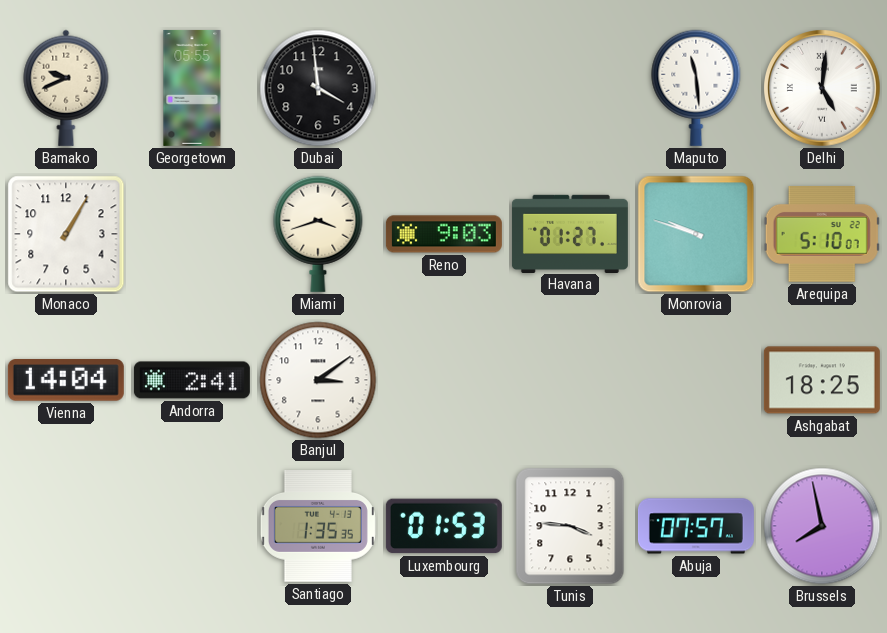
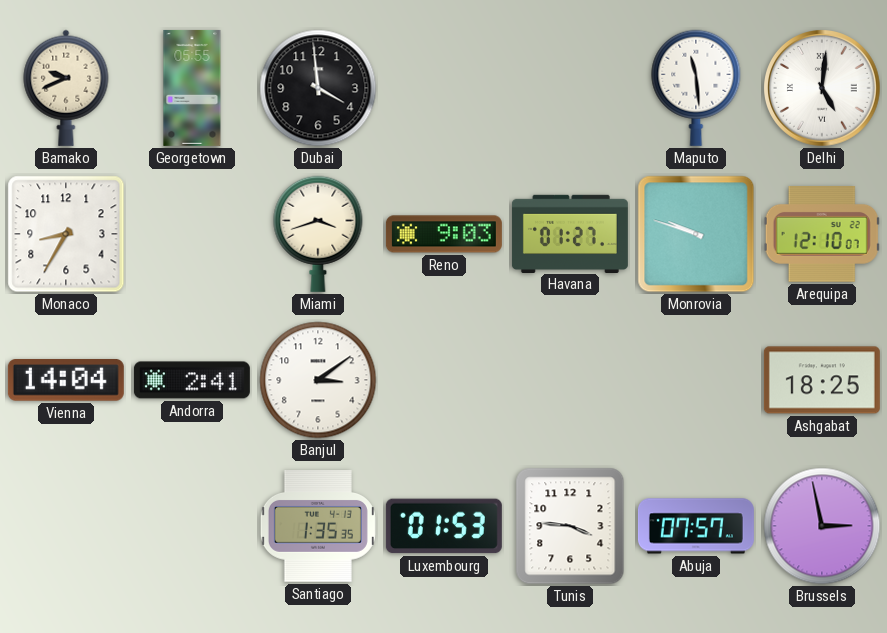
Monaco: 1:05 -> 8:35
Arequipa: 5:10 -> 12:10
Brussels: 7:58 -> 2:58
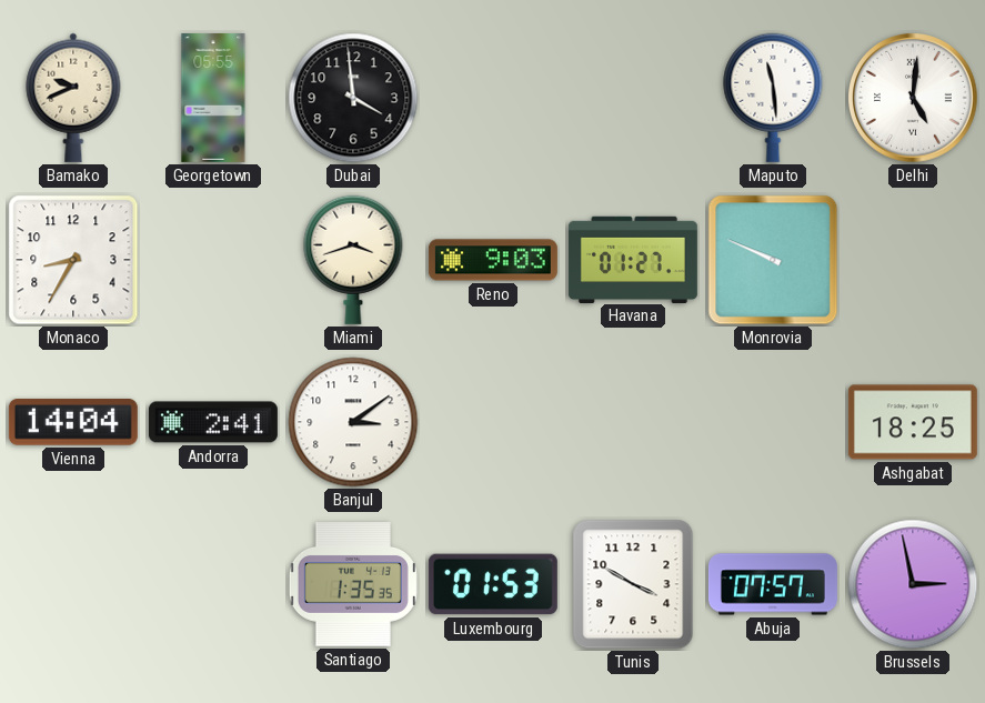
Monrovia: 9:48 -> 9:49
Arequipa: 12:10 -> none
Tunis: 3:46 -> 3:50
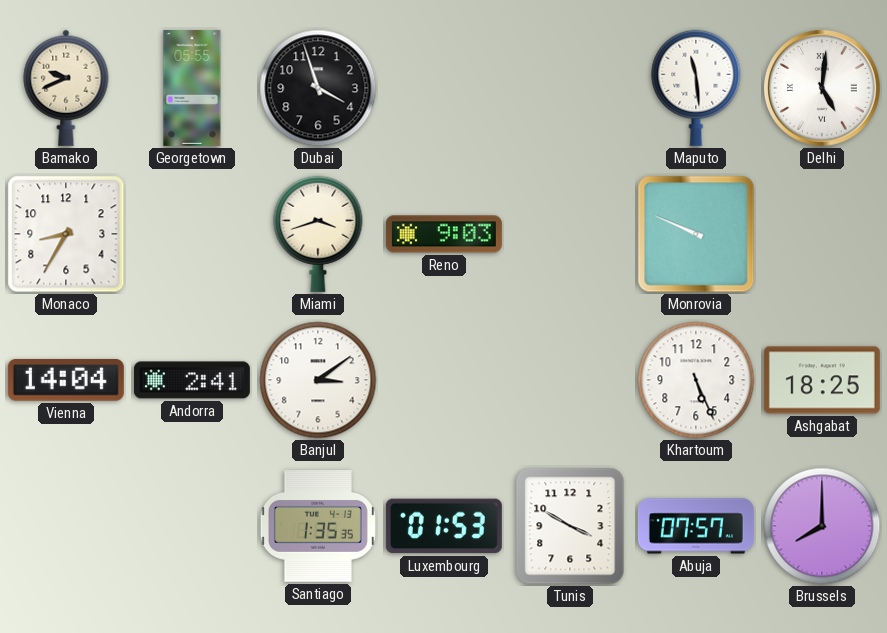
Dubai: 3:59 -> 3:57
Havana: 01:27 -> none
Khartoum: none -> 5:26
Brussels: 2:58 -> 8:00
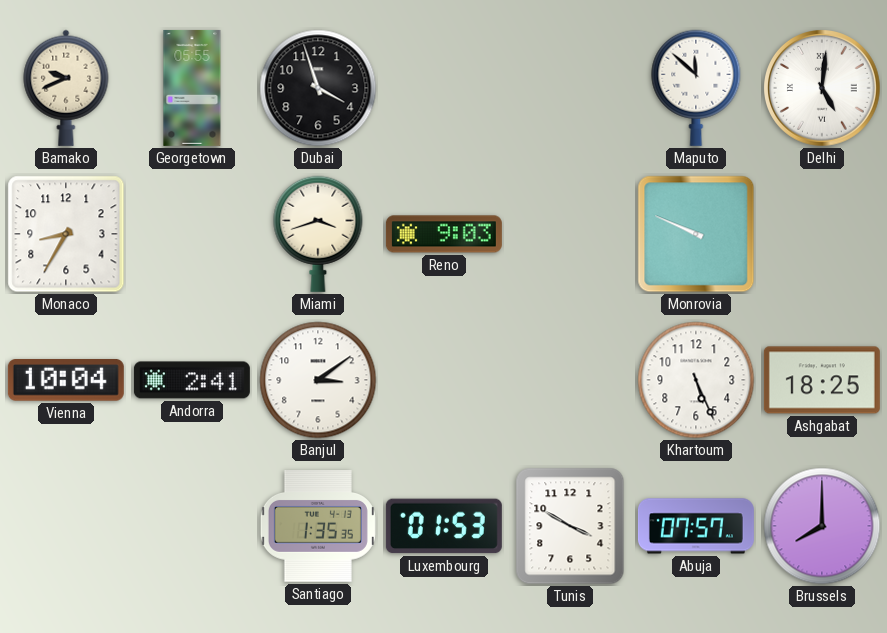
Maputo: 11:29 -> 11:52
Vienna: 14:04 -> 10:04
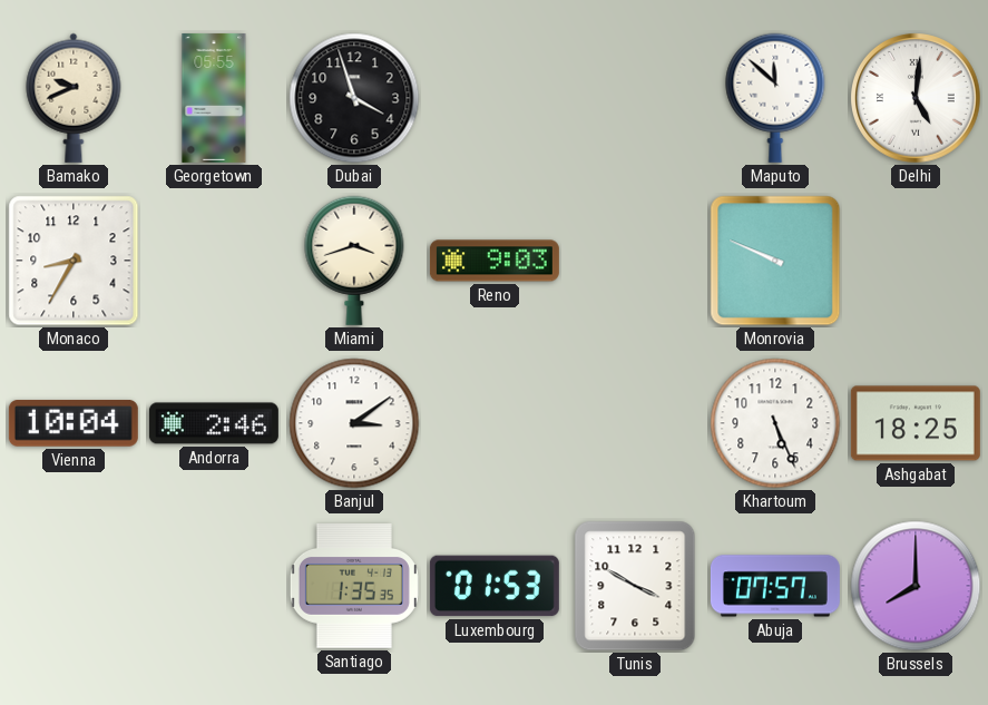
Andorra: 2:41 -> 2:46
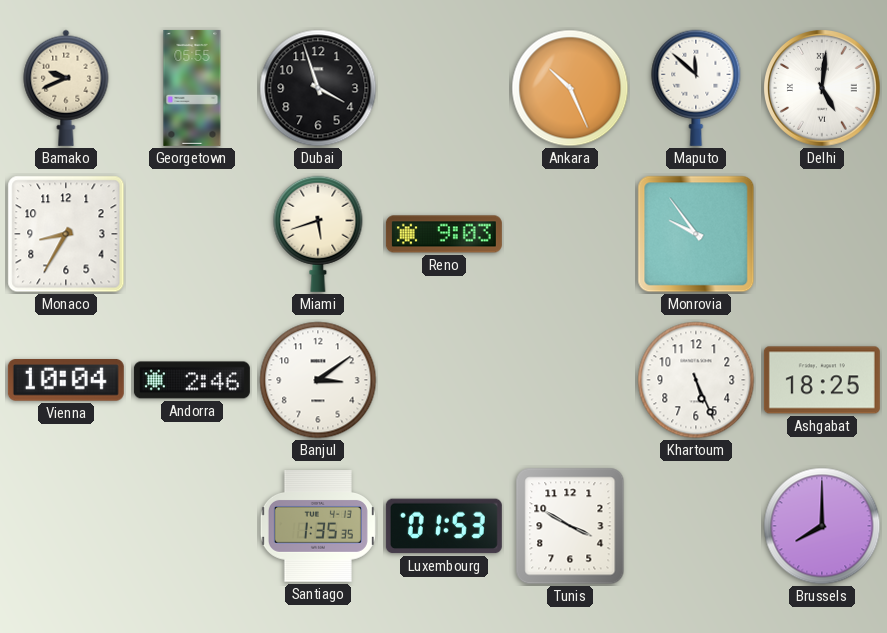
Ankara: none -> 10:26
Miami: 3:42 -> 5:42
Monrovia: 9:49 -> 9:54
Abuja: 07:57 -> none
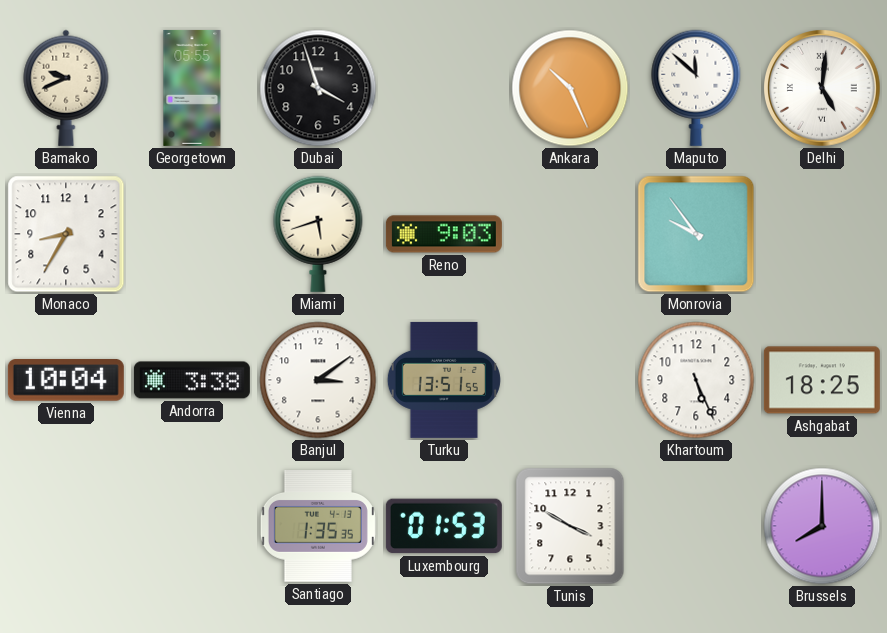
Andorra: 2:46 -> 3:38
Turku: none -> 13:51
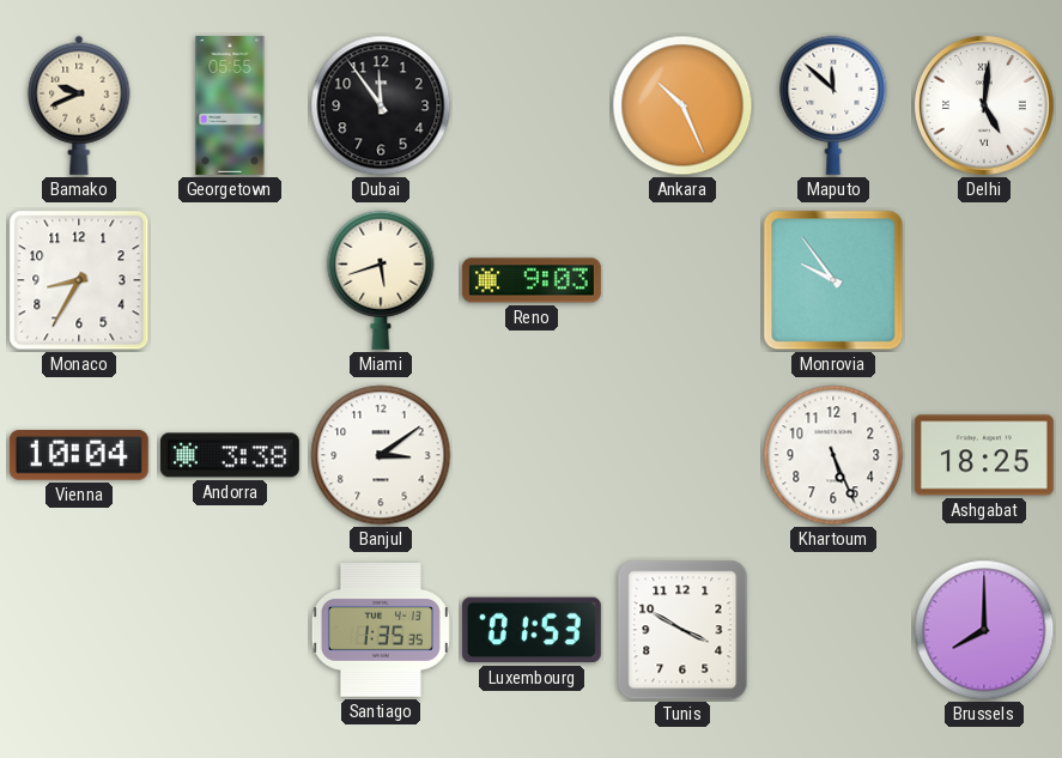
Dubai: 3:57 -> 11:54
Turku: 13:51 -> none
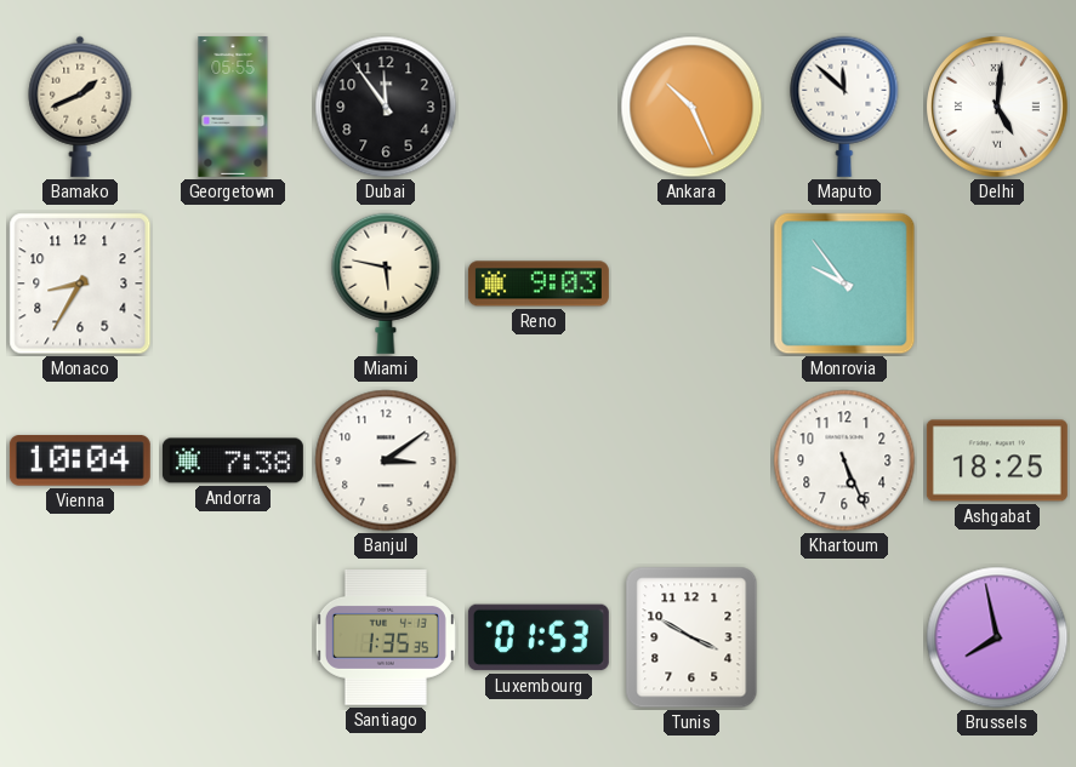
Bamako: 9:41 -> 1:41
Miami: 5:42 -> 5:47
Andorra: 3:38 -> 7:38
Brussels: 8:00 -> 7:58
